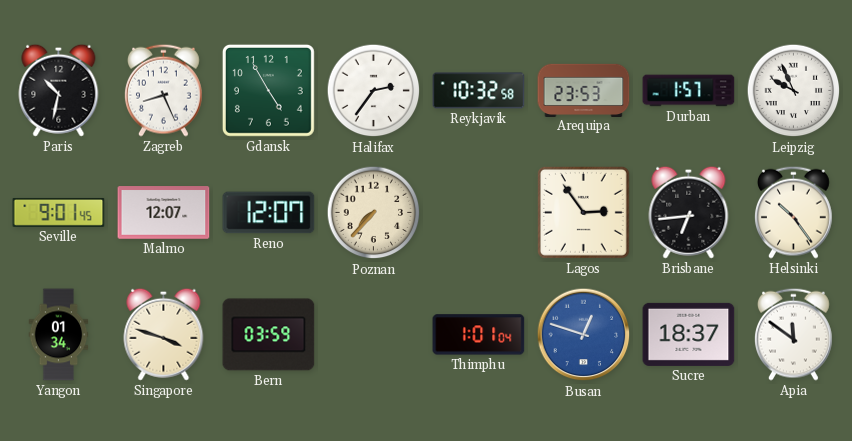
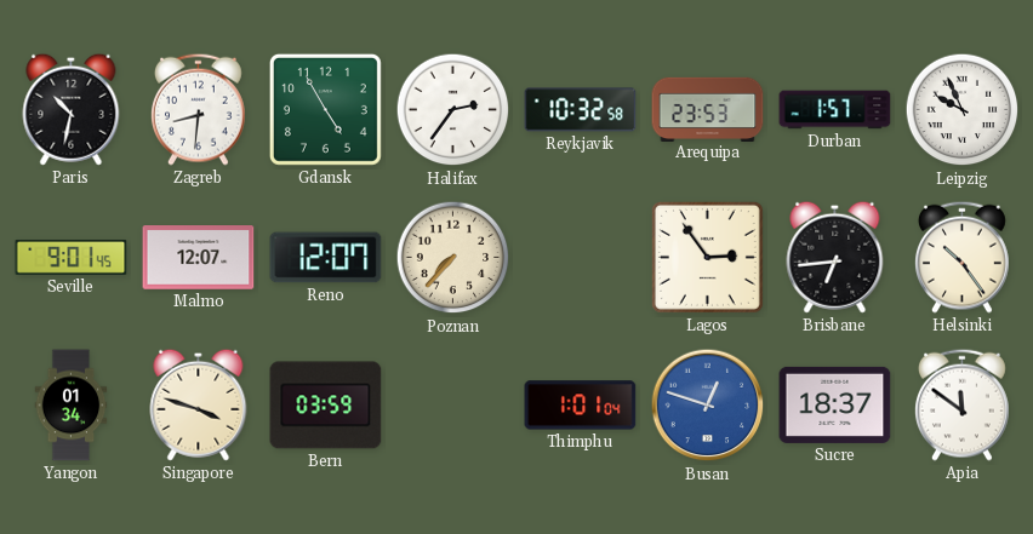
Zagreb: 8:26 -> 8:31
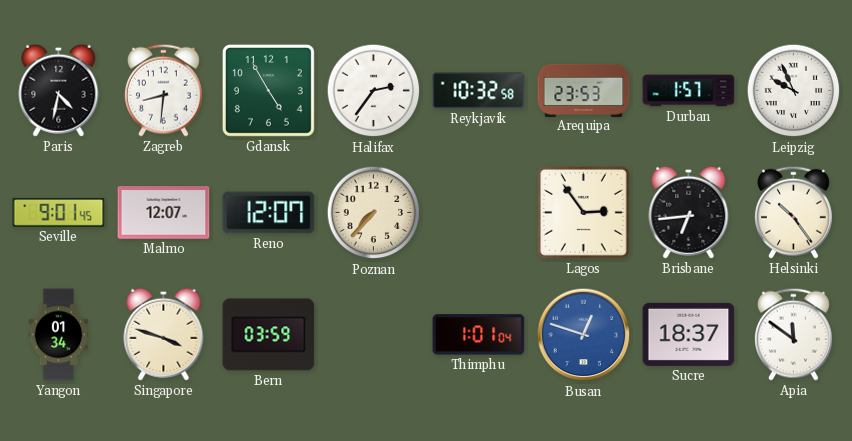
Paris: 10:32 -> 4:32
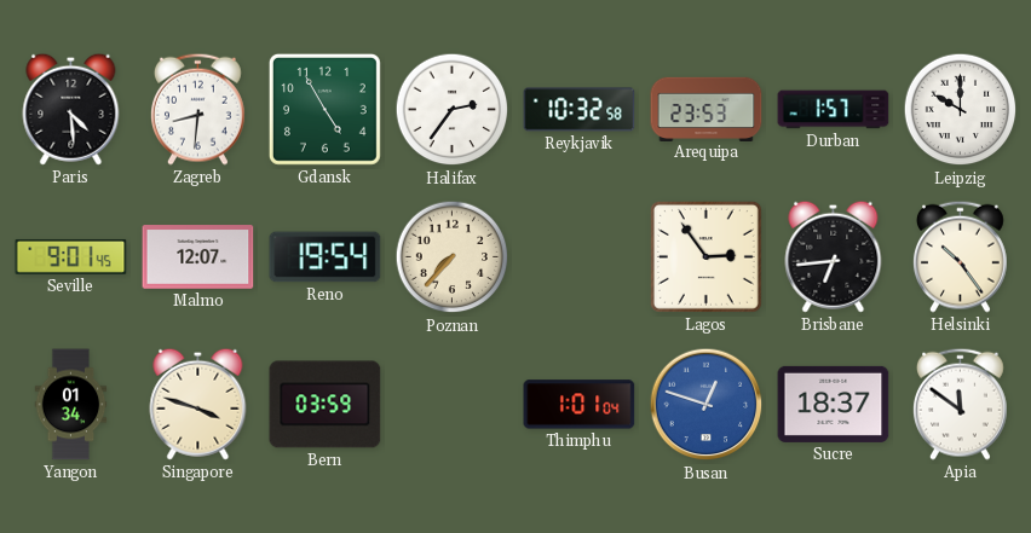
Paris: 4:32 -> 4:29
Leipzig: 9:56 -> 10:00
Reno: 12:07 -> 19:54
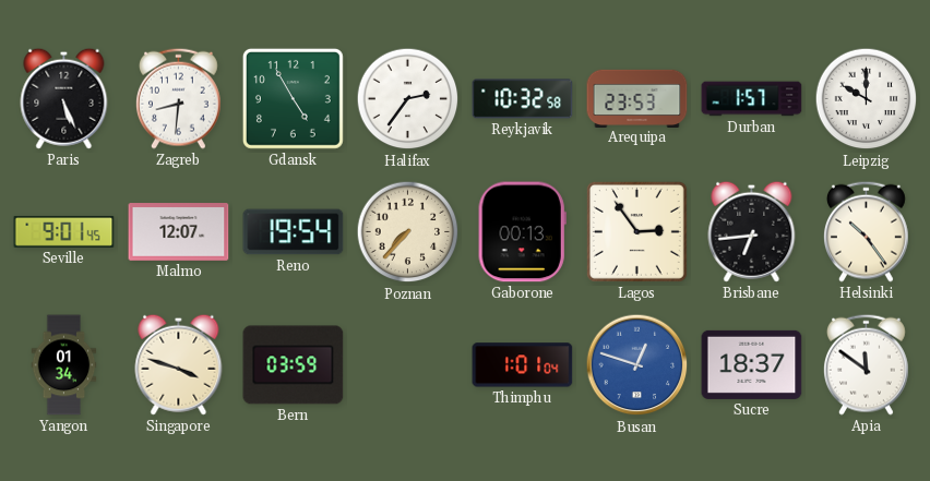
Paris: 4:29 -> 5:26
Gaborone: none -> 00:13
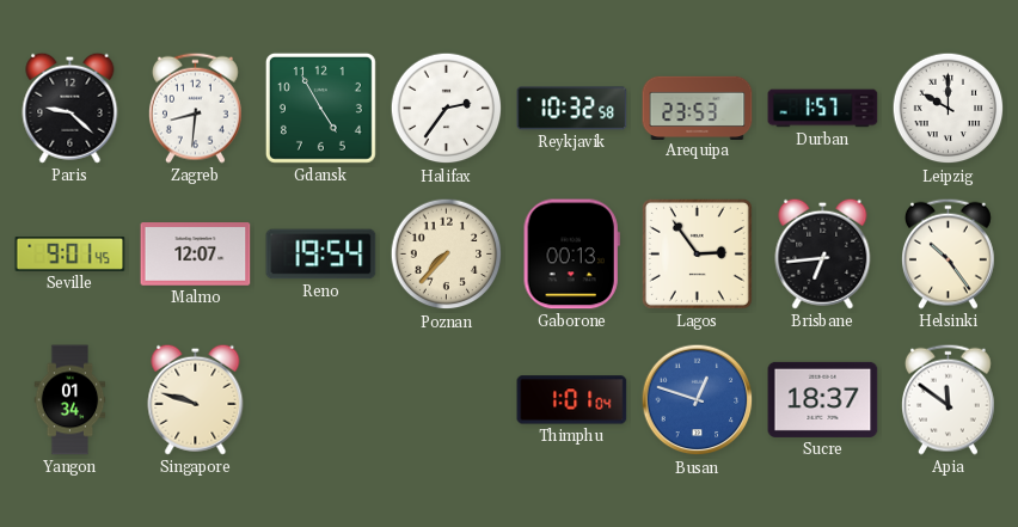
Paris: 5:26 -> 9:22
Singapore: 3:48 -> 9:48
Bern: 03:59 -> none
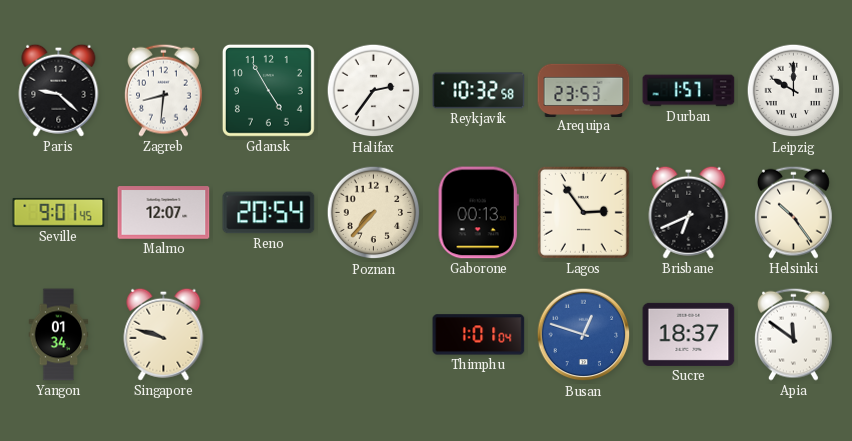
Reno: 19:54 -> 20:54
Brisbane: 6:44 -> 6:41
